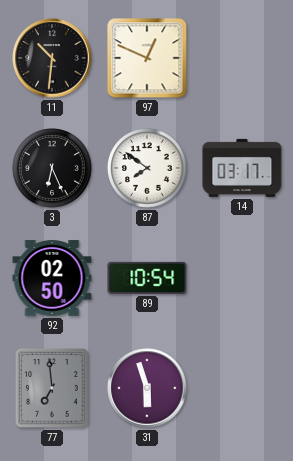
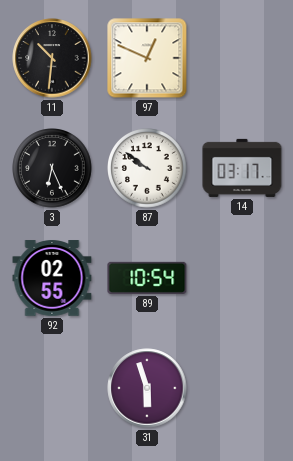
87: 7:51 -> 9:51
92: 02:50 -> 02:55
77: 6:59 -> none
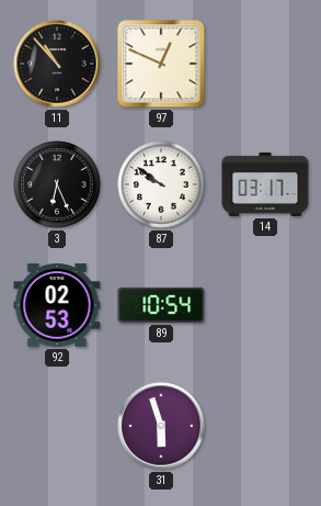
11: 10:31 -> 10:53
92: 02:55 -> 02:53
